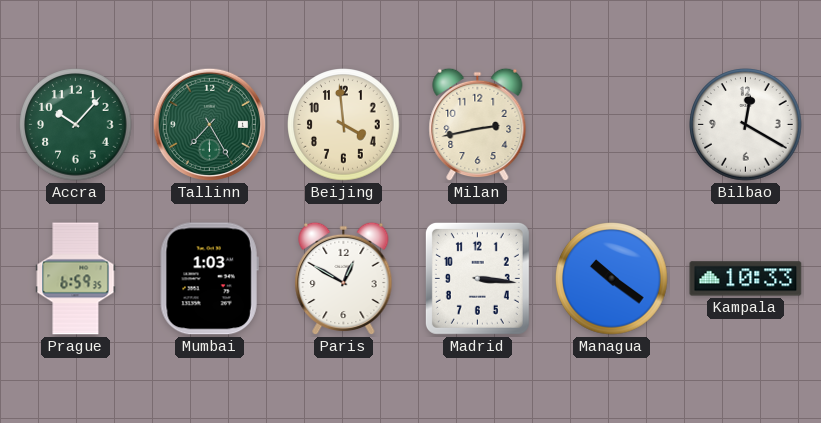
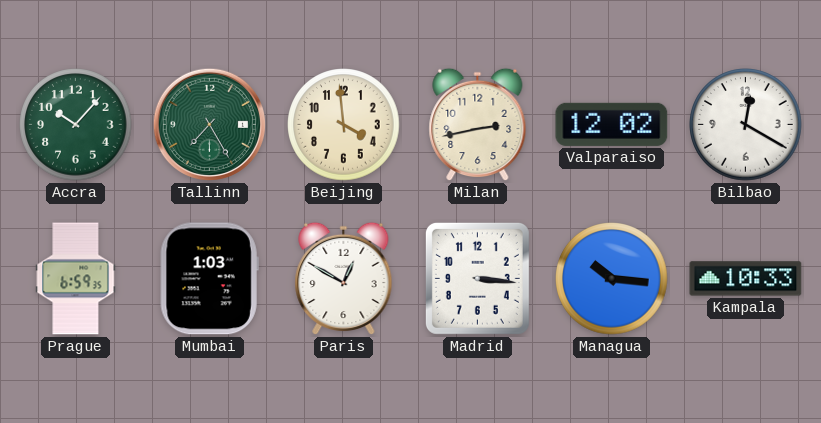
Valparaiso: none -> 12:02
Managua: 10:21 -> 10:16
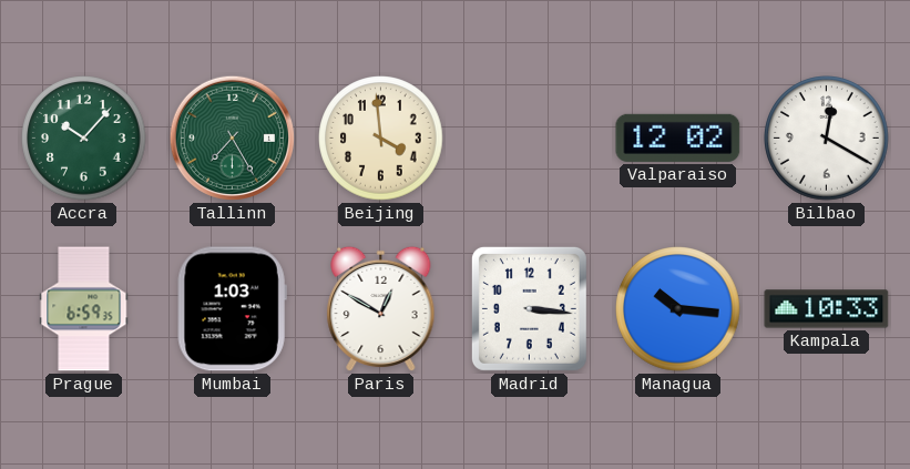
Milan: 2:43 -> none
